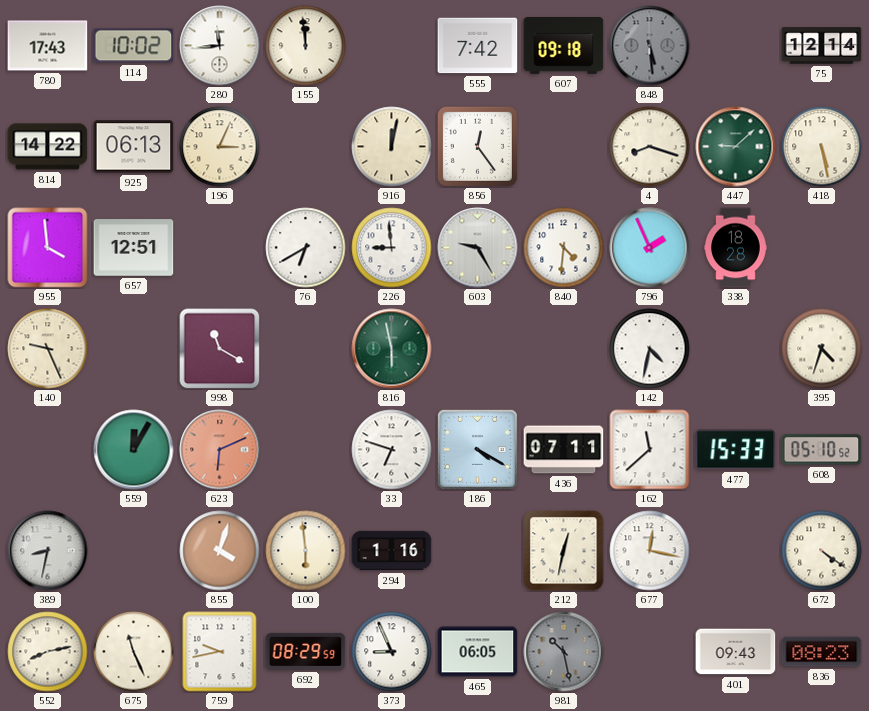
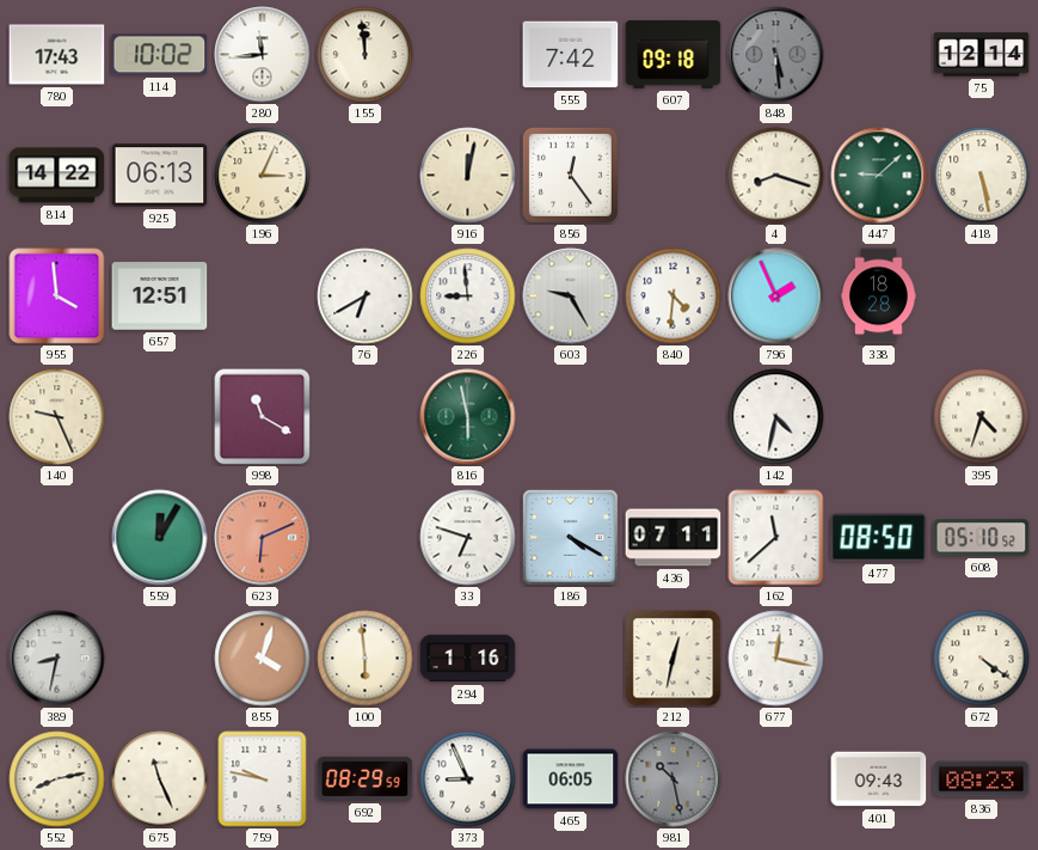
477: 15:33 -> 08:50
759: 9:43 -> 9:47
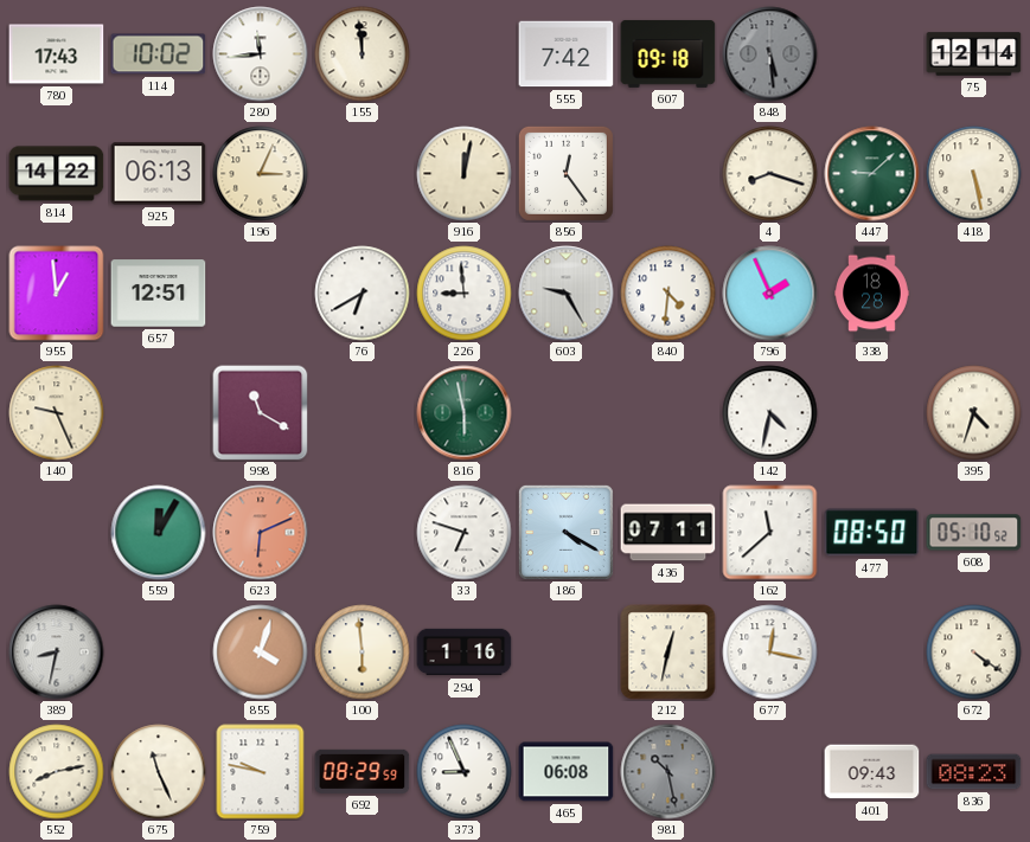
955: 3:59 -> 12:59
465: 06:05 -> 06:08
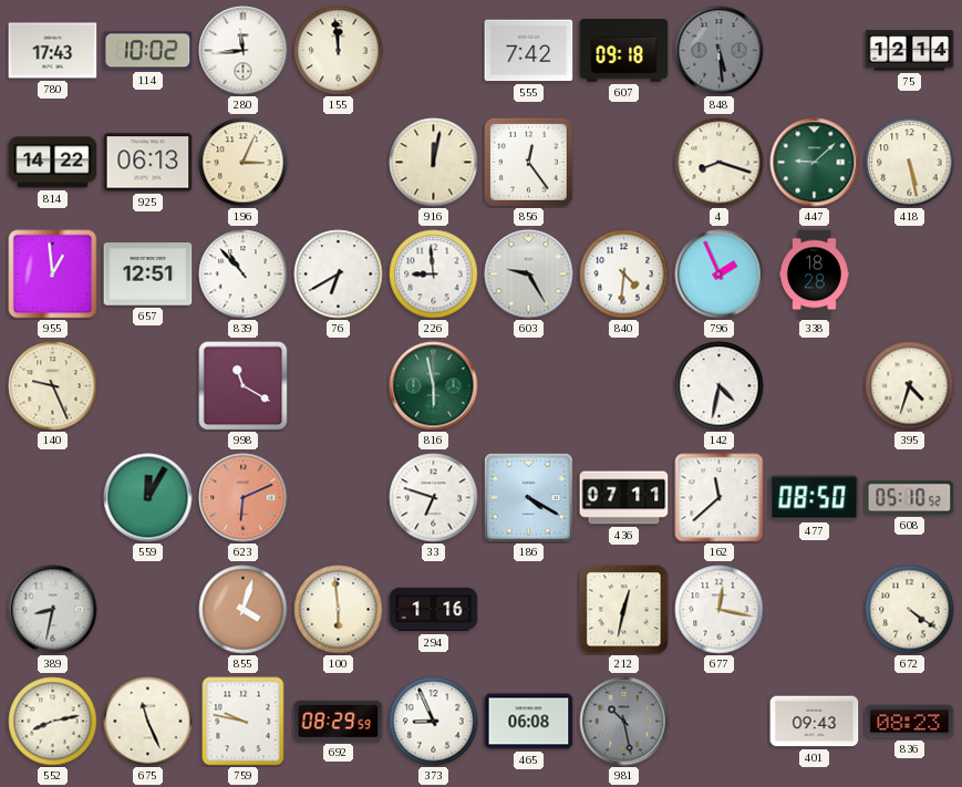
839: none -> 10:53
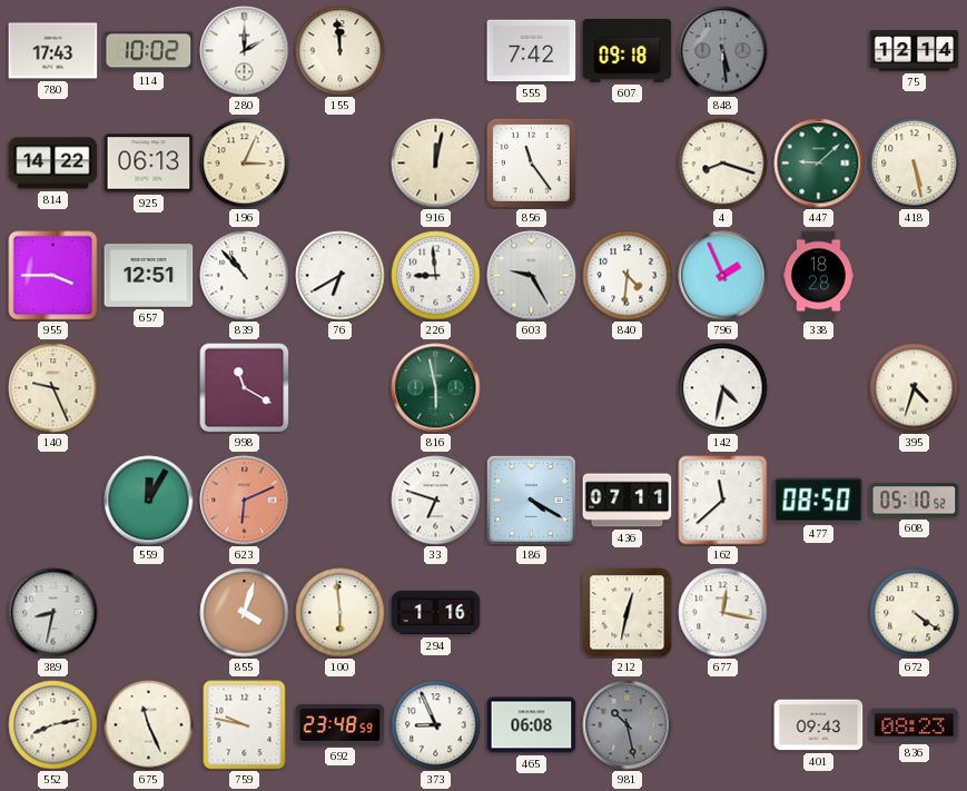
280: 11:44 -> 2:00
856: 12:24 -> 11:24
955: 12:59 -> 3:45
692: 08:29 -> 23:48
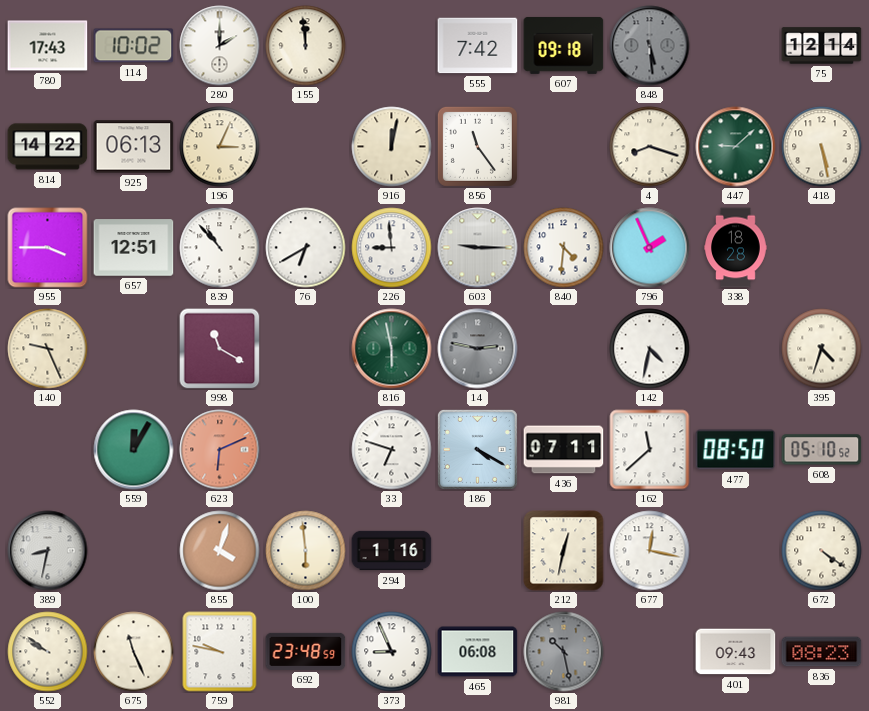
603: 9:25 -> 9:15
14: none -> 2:47
552: 8:13 -> 9:51
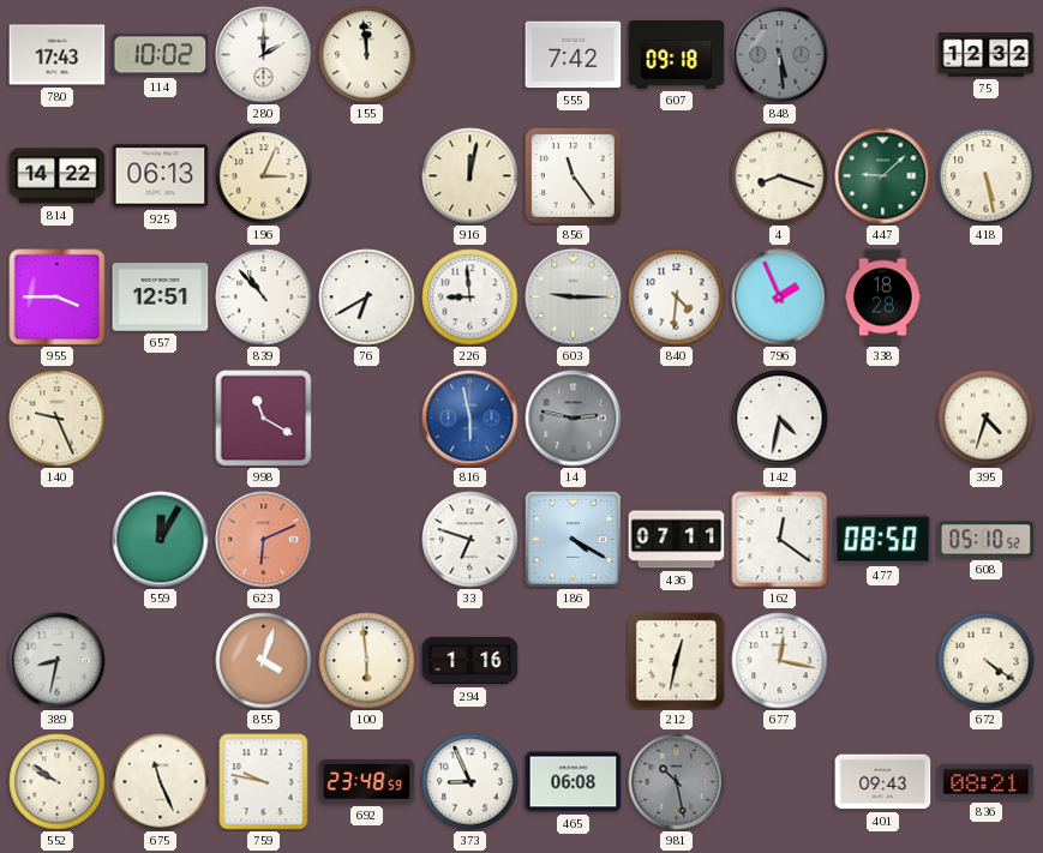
75: 12:14 -> 12:32
816 dial: green -> blue
162: 11:38 -> 12:21
836: 08:23 -> 08:21
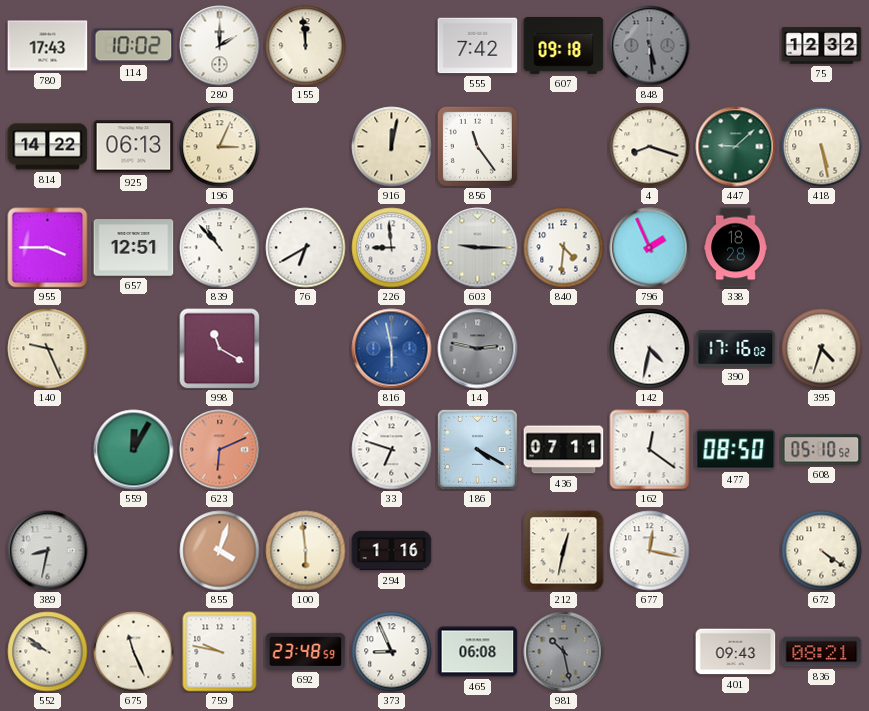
390: none -> 17:16
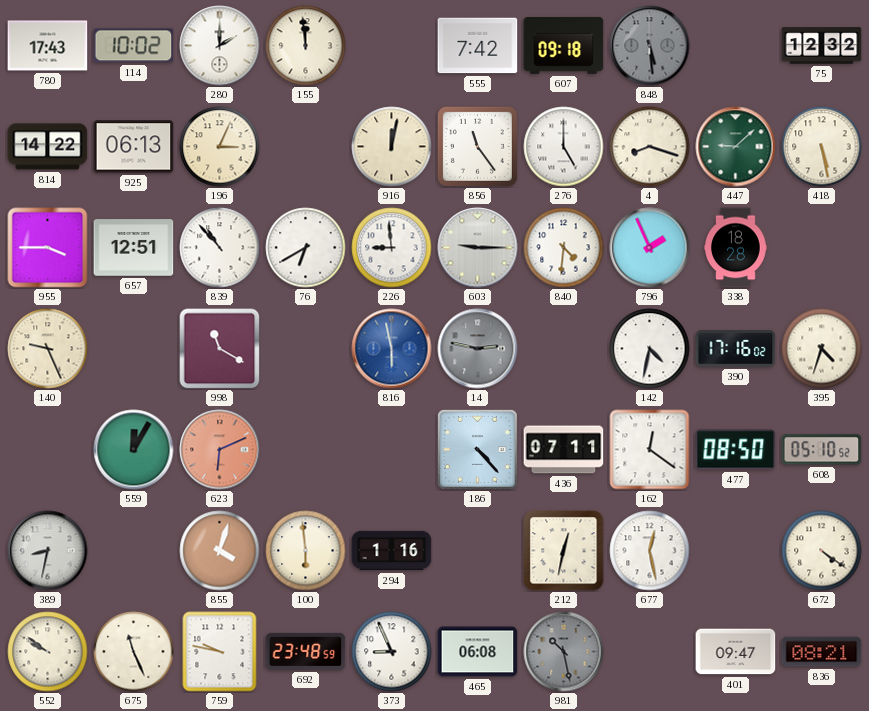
276: none -> 5:00
33: 6:48 -> none
186: 4:20 -> 4:23
677: 12:17 -> 12:28
401: 09:43 -> 09:47
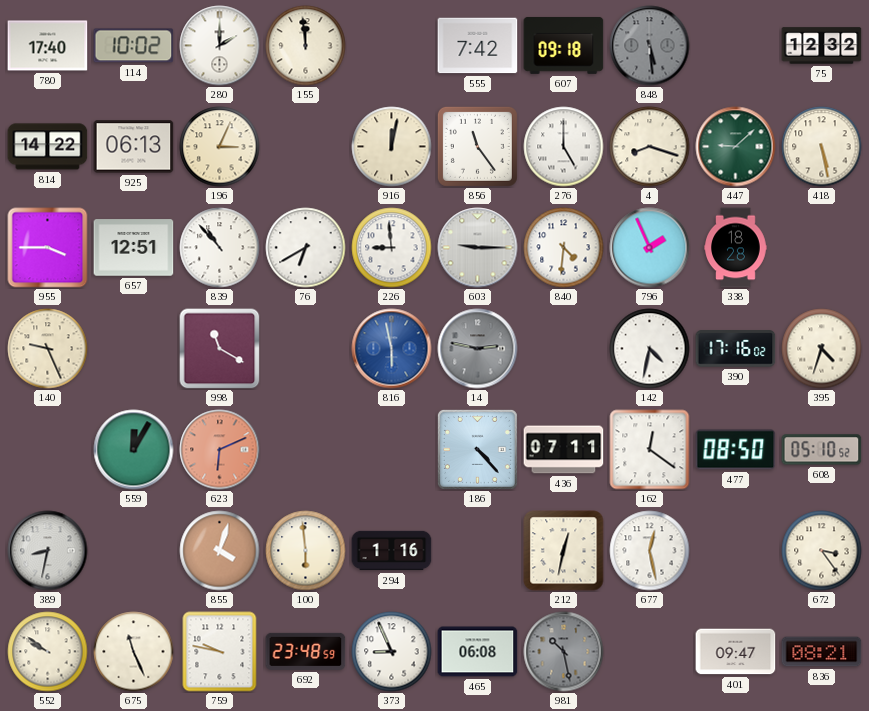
780: 17:43 -> 17:40
672: 4:21 -> 3:24
